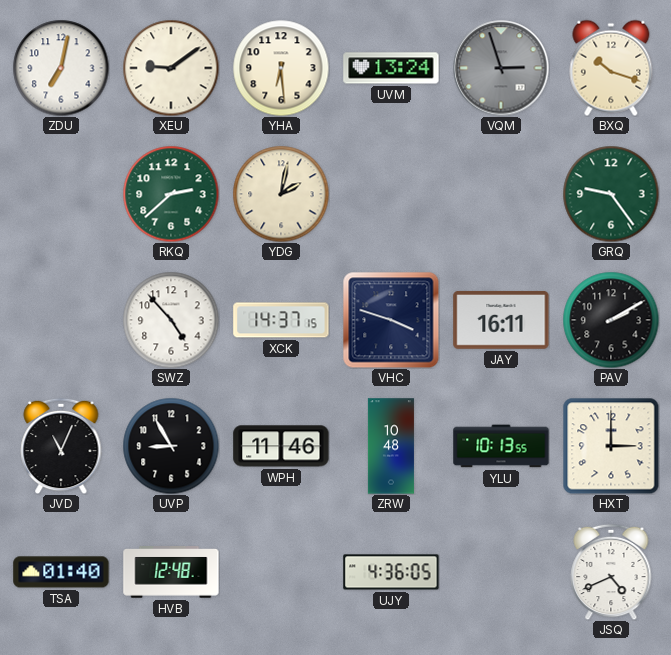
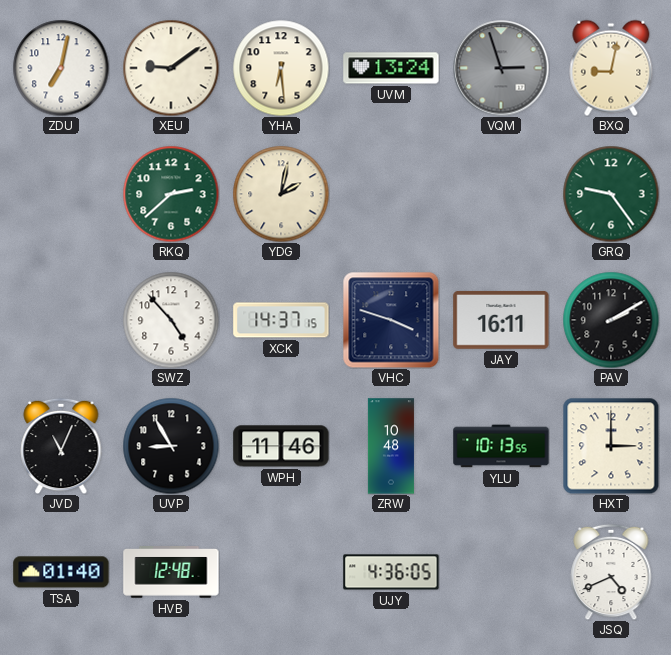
BXQ: 10:18 -> 9:02
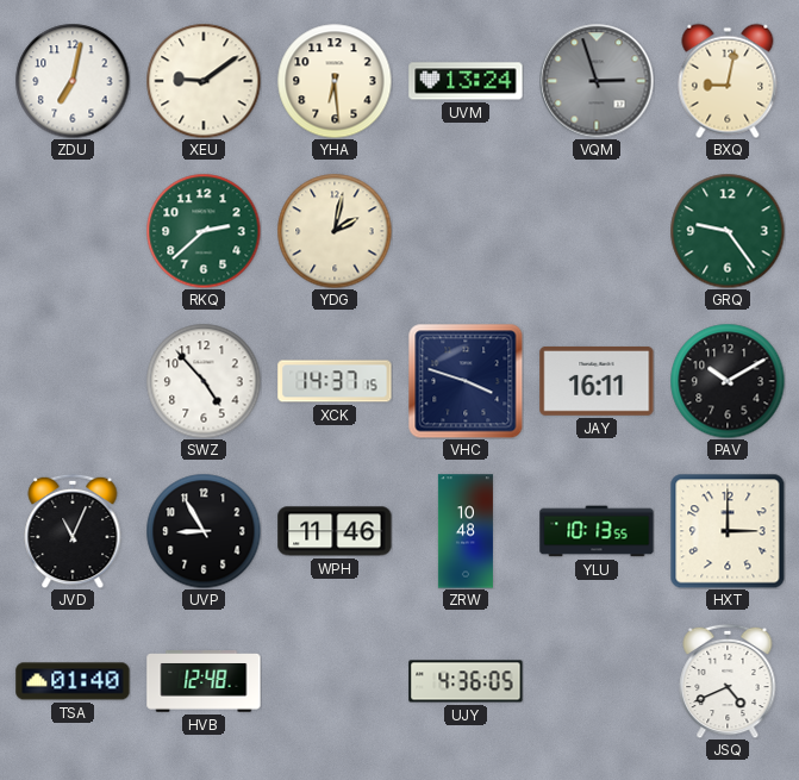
PAV: 2:10 -> 10:10
